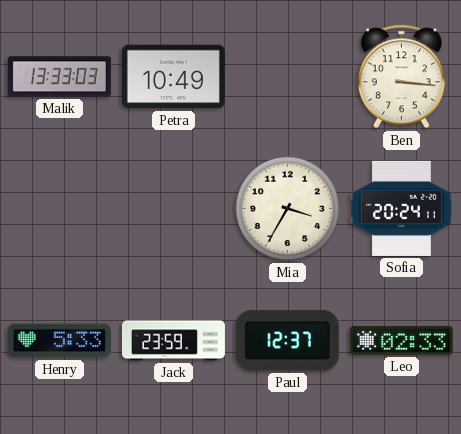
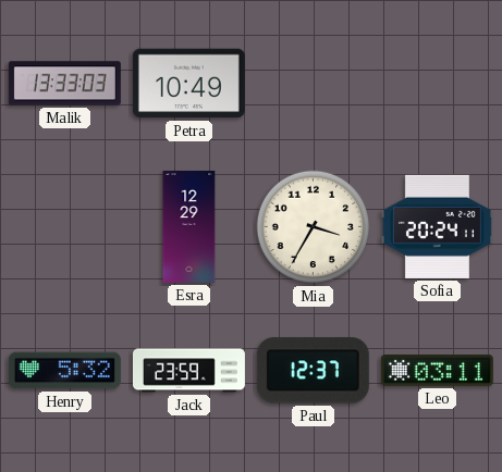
Ben: 3:16 -> none
Esra: none -> 12:29
Henry: 5:33 -> 5:32
Leo: 02:33 -> 03:11
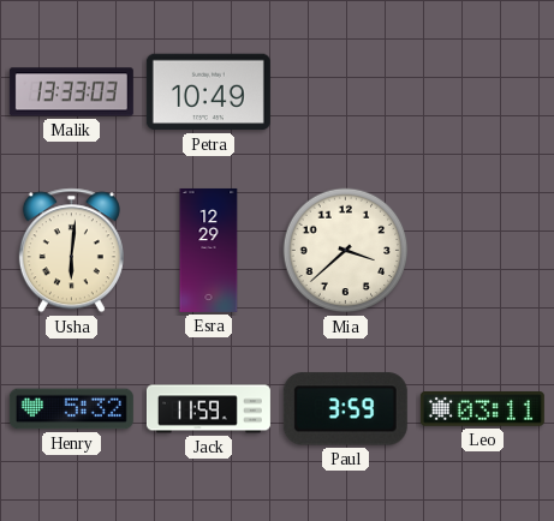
Usha: none -> 6:01
Mia: 3:35 -> 3:38
Sofia: 20:24 -> none
Jack: 23:59 -> 11:59
Paul: 12:37 -> 3:59
